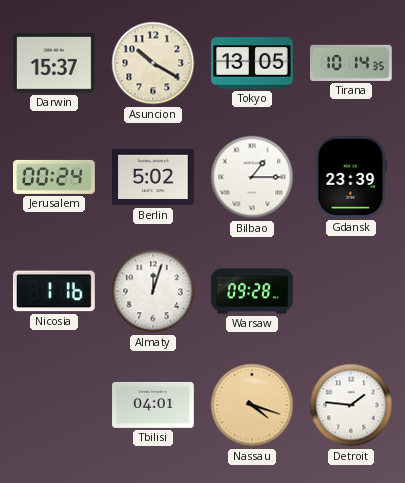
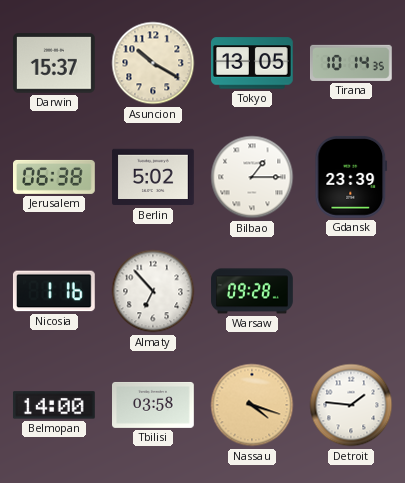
Jerusalem: 00:24 -> 06:38
Almaty: 12:03 -> 6:53
Belmopan: none -> 14:00
Tbilisi: 04:01 -> 03:58
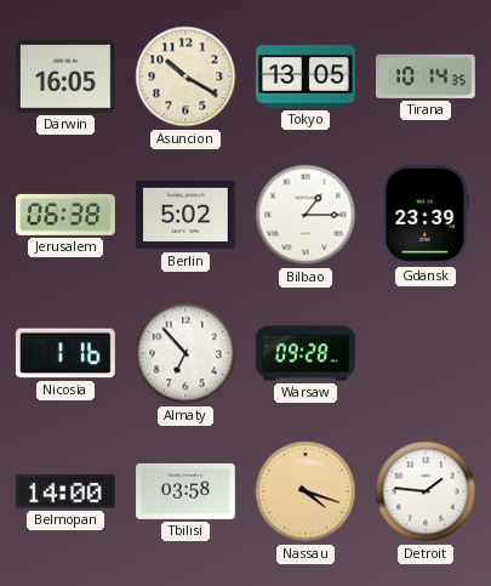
Darwin: 15:37 -> 16:05
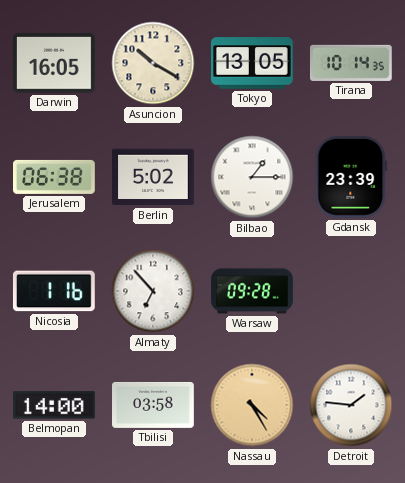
Nassau: 4:18 -> 4:25
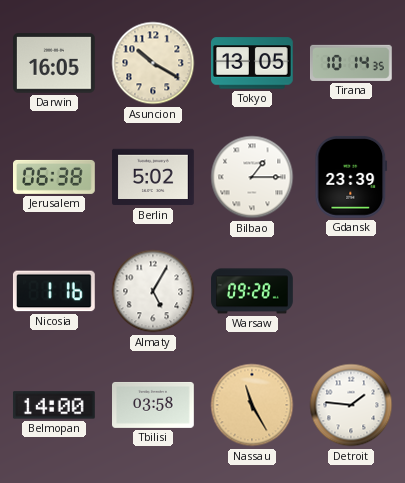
Almaty: 6:53 -> 5:05
Nassau: 4:25 -> 11:25
